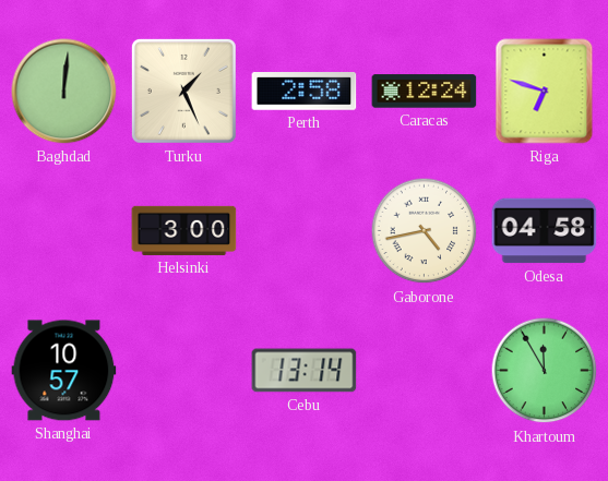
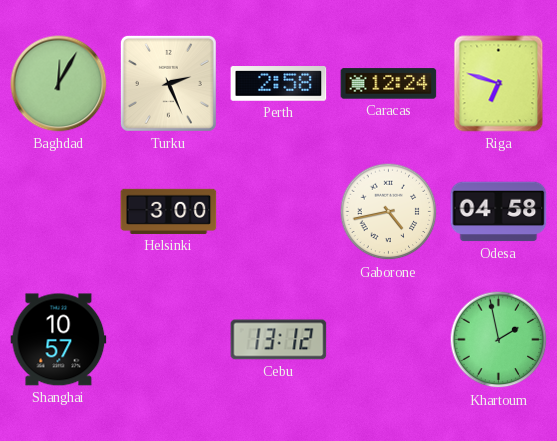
Baghdad: 12:01 -> 12:05
Turku: 1:26 -> 2:26
Cebu: 13:14 -> 13:12
Khartoum: 11:55 -> 1:58
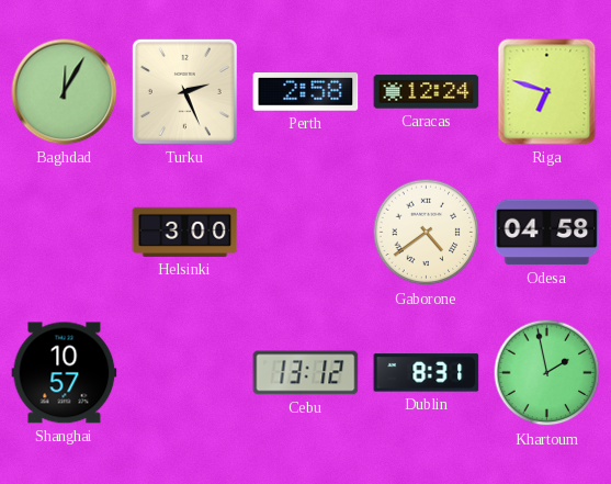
Gaborone: 4:43 -> 4:39
Dublin: none -> 8:31
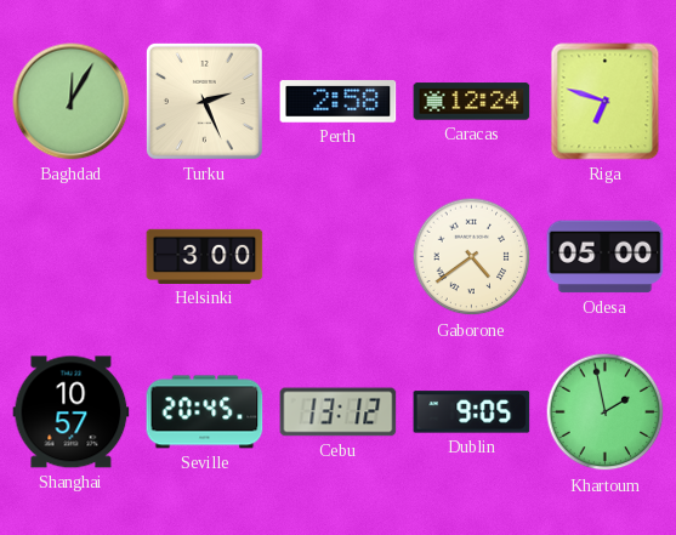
Odesa: 04:58 -> 05:00
Seville: none -> 20:45
Dublin: 8:31 -> 9:05
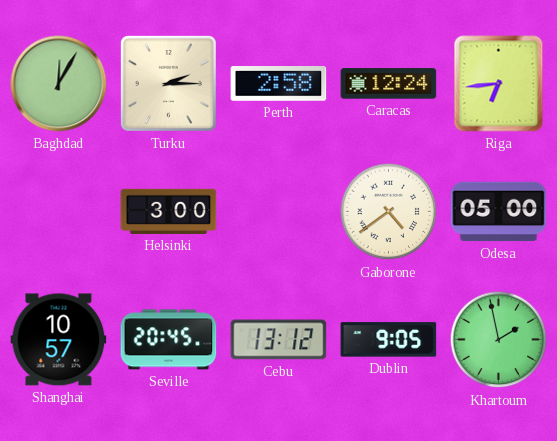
Turku: 2:26 -> 2:15
Riga: 6:48 -> 6:44
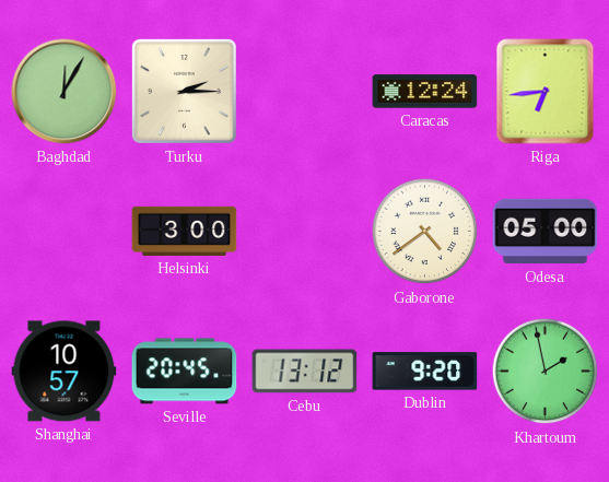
Perth: 2:58 -> none
Dublin: 9:05 -> 9:20
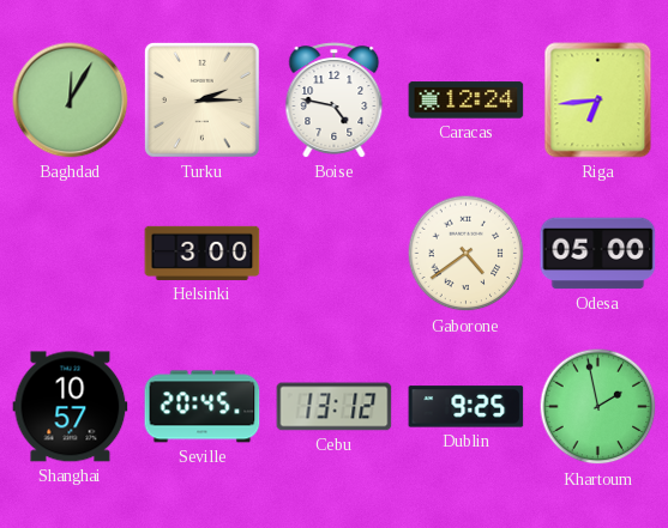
Boise: none -> 4:47
Dublin: 9:20 -> 9:25
